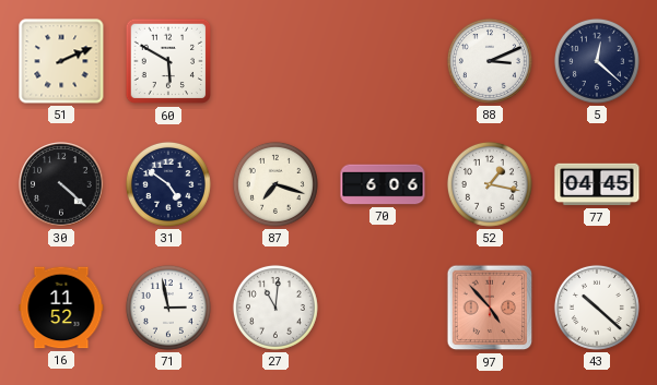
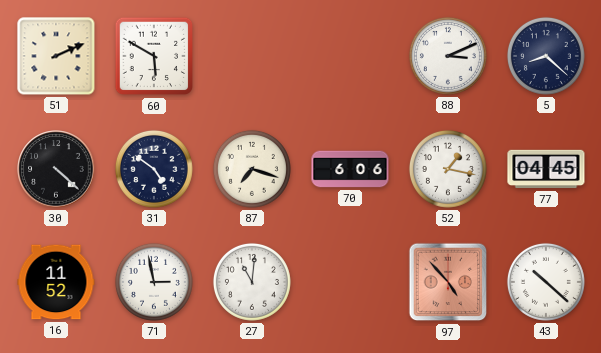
5: 12:22 -> 8:22
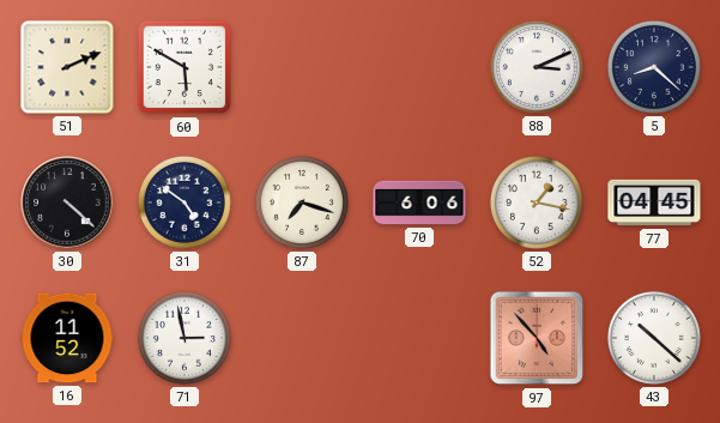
27: 11:01 -> none
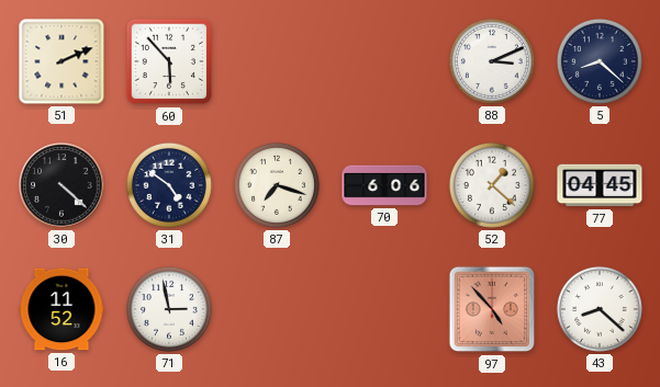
60: 5:50 -> 5:53
52: 1:17 -> 1:22
43: 10:22 -> 8:22
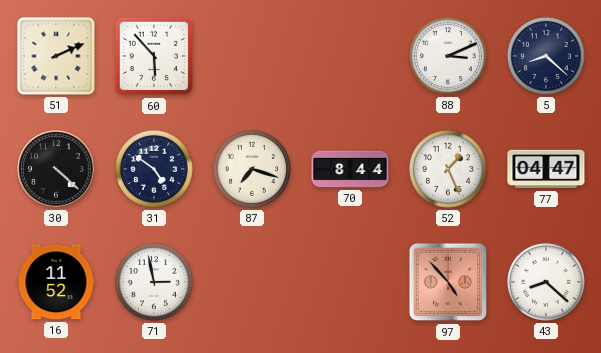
70: 6:06 -> 8:44
52: 1:22 -> 1:26
77: 04:45 -> 04:47
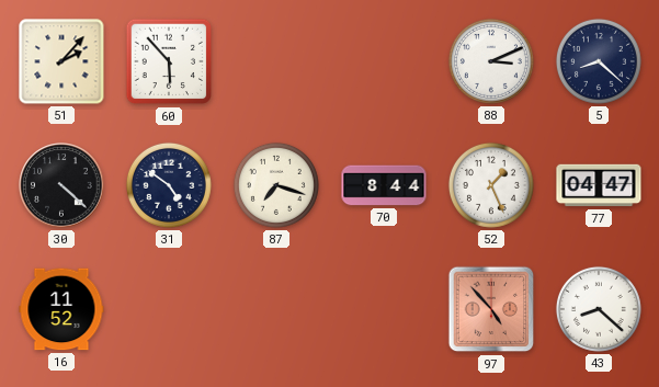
51: 2:11 -> 2:07
71: 2:58 -> none
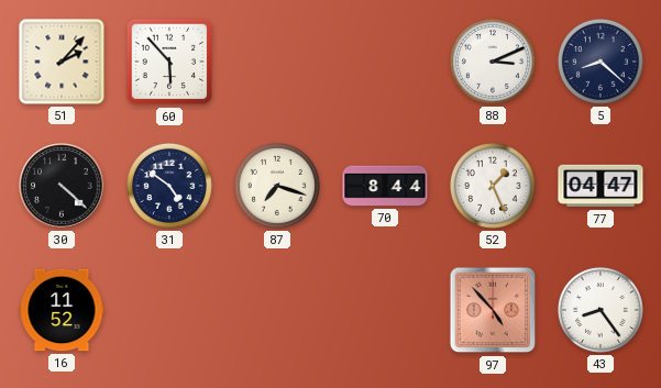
43: 8:22 -> 8:24
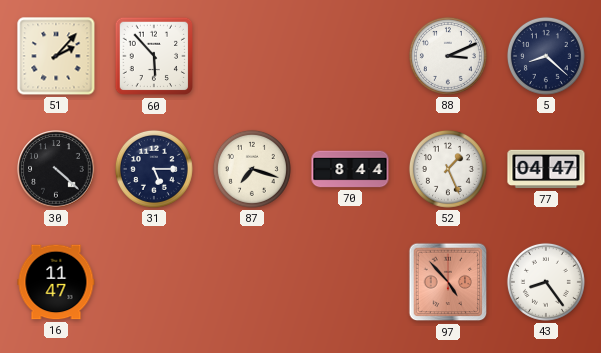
31: 4:51 -> 5:15
16: 11:52 -> 11:47
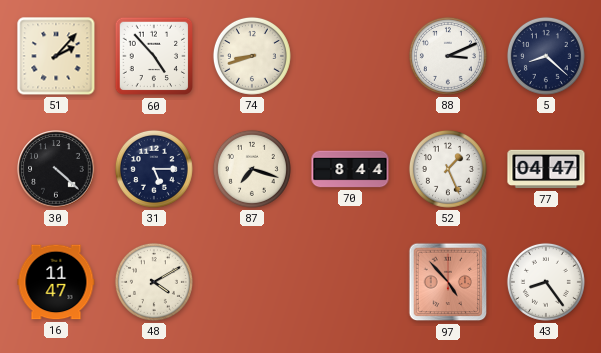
60: 5:53 -> 4:53
74: none -> 8:42
48: none -> 4:10
